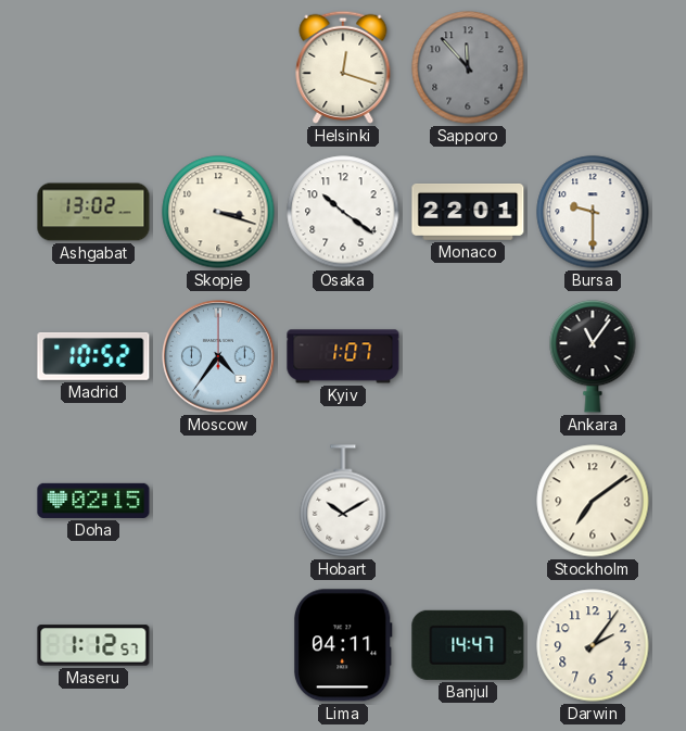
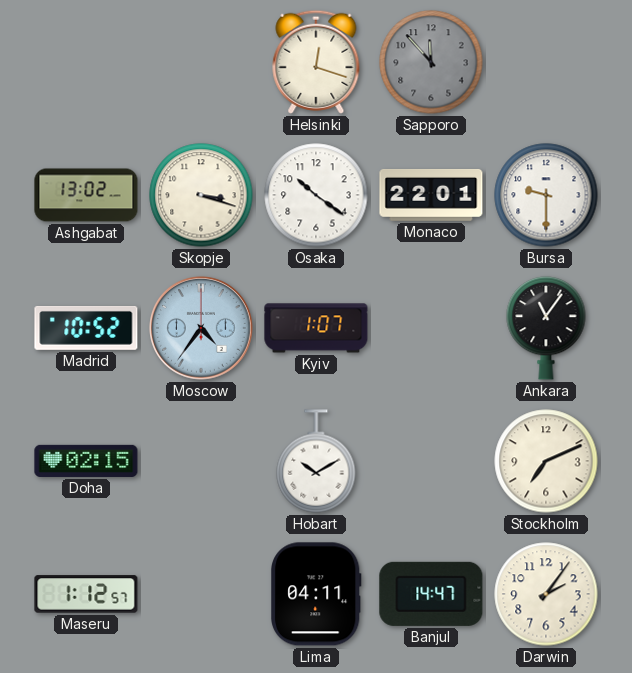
Stockholm: 7:09 -> 7:11
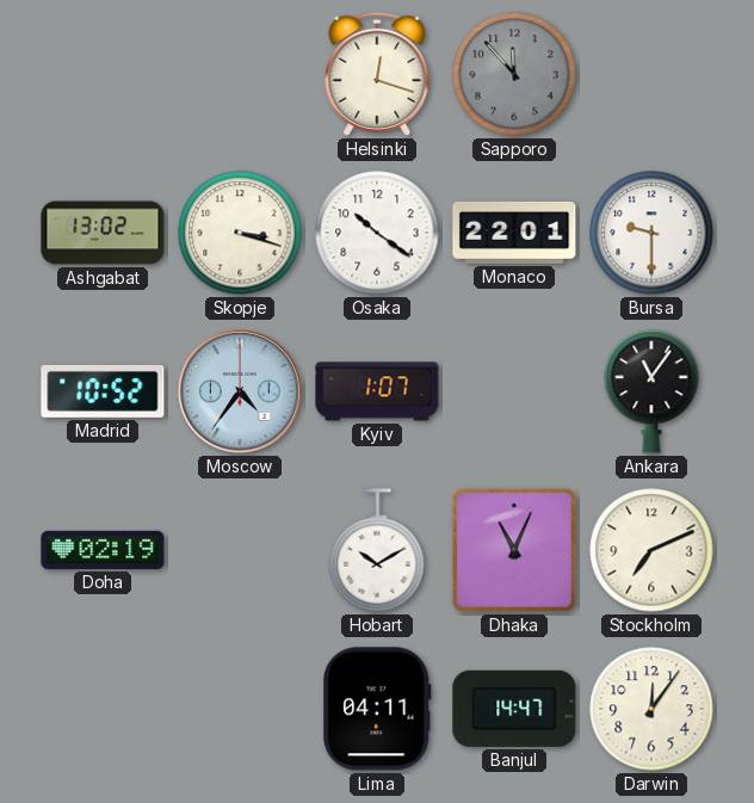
Doha: 02:15 -> 02:19
Dhaka: none -> 11:04
Maseru: 1:12 -> none
Darwin: 2:06 -> 12:06
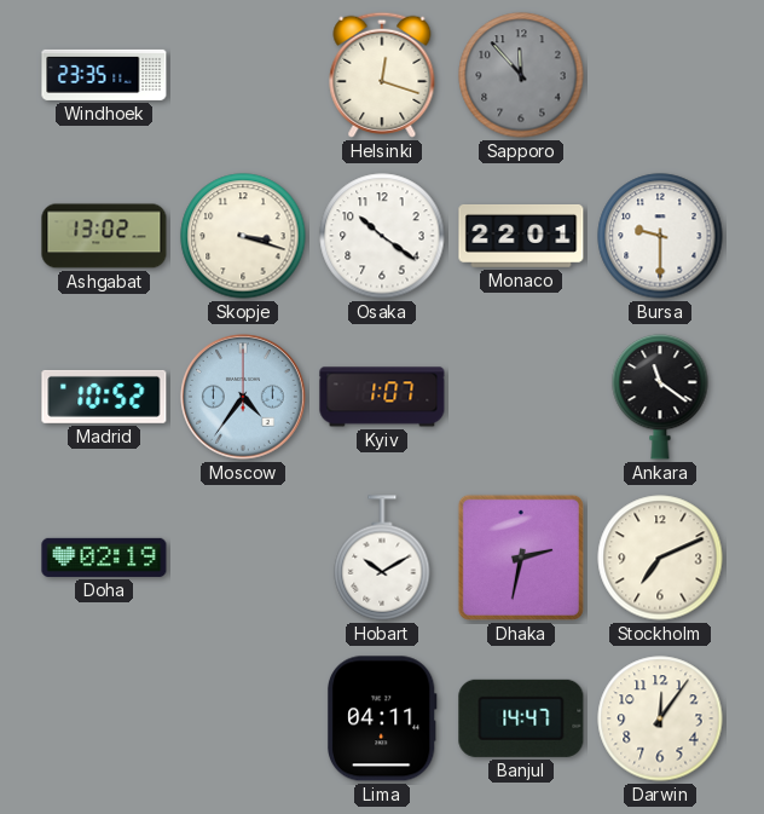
Windhoek: none -> 23:35
Ankara: 11:06 -> 11:21
Dhaka: 11:04 -> 2:32
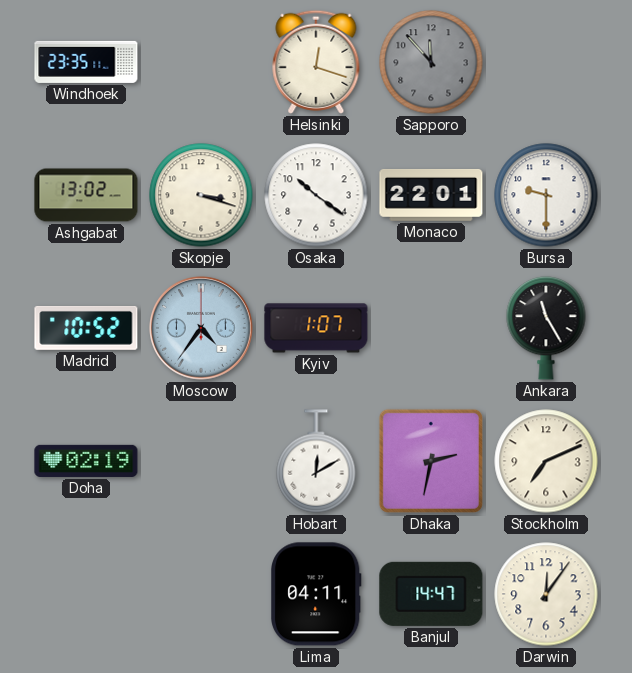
Ankara: 11:21 -> 11:25
Hobart: 10:10 -> 12:10
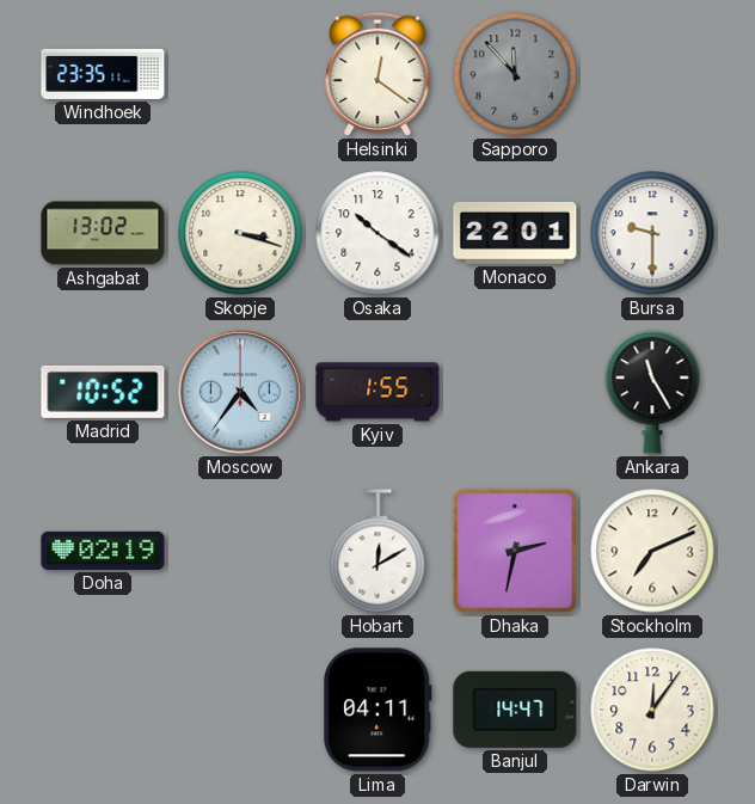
Helsinki: 12:18 -> 12:21
Kyiv: 1:07 -> 1:55
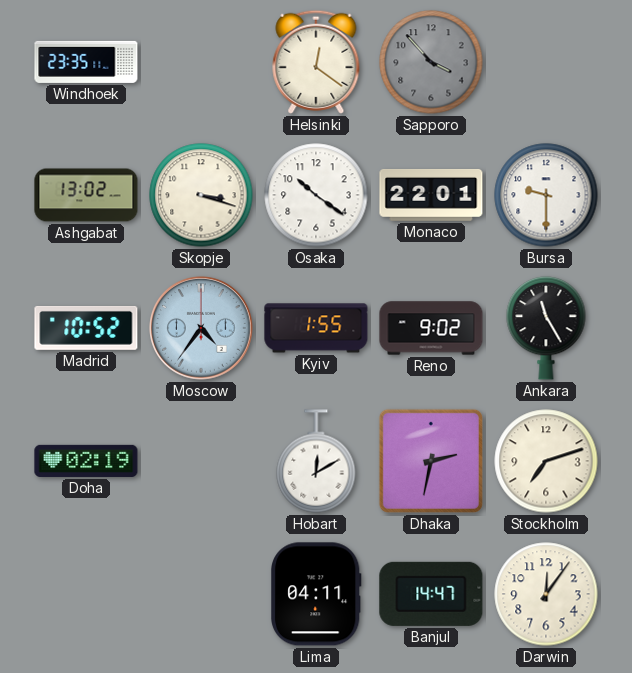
Sapporo: 11:53 -> 3:53
Reno: none -> 9:02
Stockholm: 7:11 -> 7:12
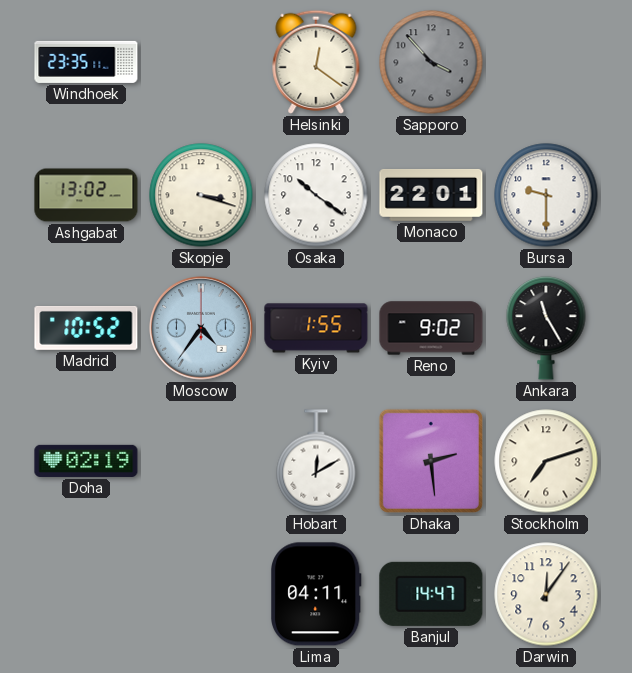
Dhaka: 2:32 -> 2:29
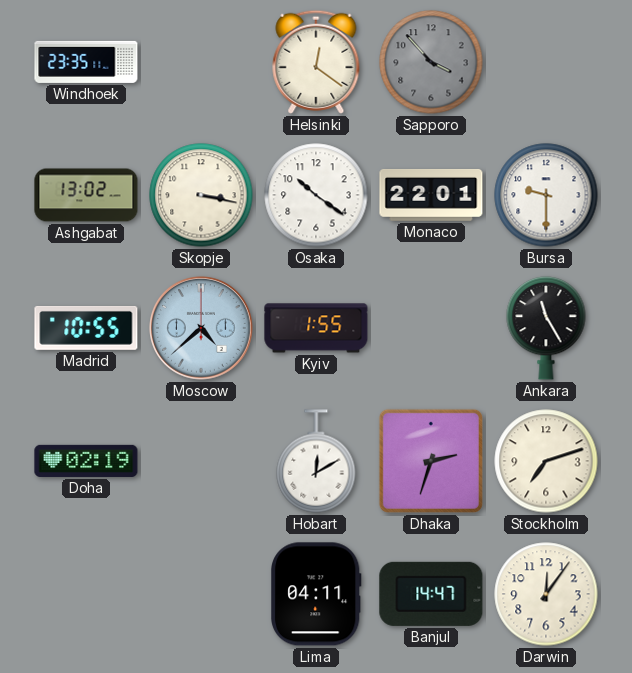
Skopje: 3:18 -> 3:17
Madrid: 10:52 -> 10:55
Moscow: 4:36 -> 4:38
Reno: 9:02 -> none
Dhaka: 2:29 -> 2:33
